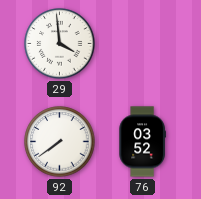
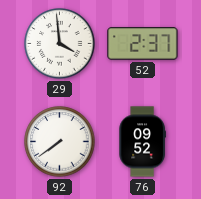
52: none -> 2:37
76: 03:52 -> 09:52
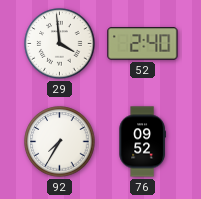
52: 2:37 -> 2:40
92: 7:39 -> 7:35
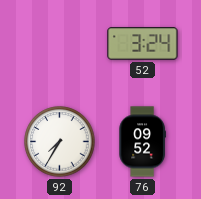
29: 3:59 -> none
52: 2:40 -> 3:24
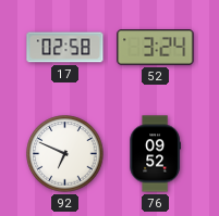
17: none -> 02:58
92: 7:35 -> 6:49
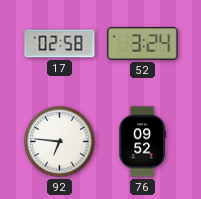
92: 6:49 -> 6:46
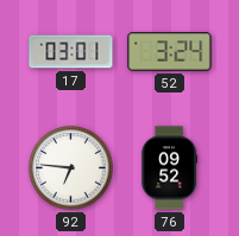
17: 02:58 -> 03:01
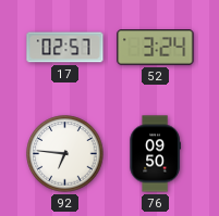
17: 03:01 -> 02:57
76: 09:52 -> 09:50
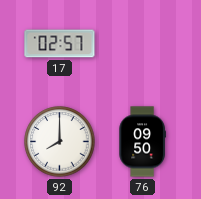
52: 3:24 -> none
92: 6:46 -> 8:00
